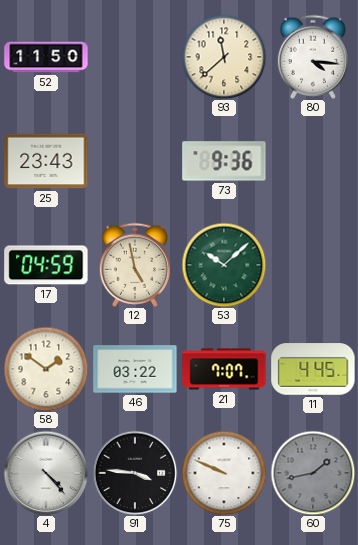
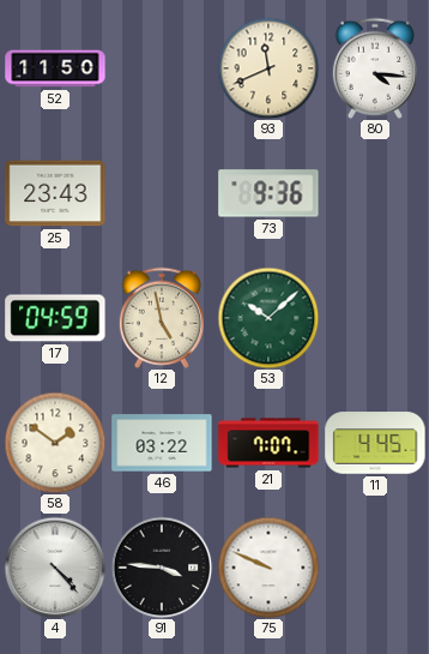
93: 11:38 -> 11:41
60: 1:43 -> none
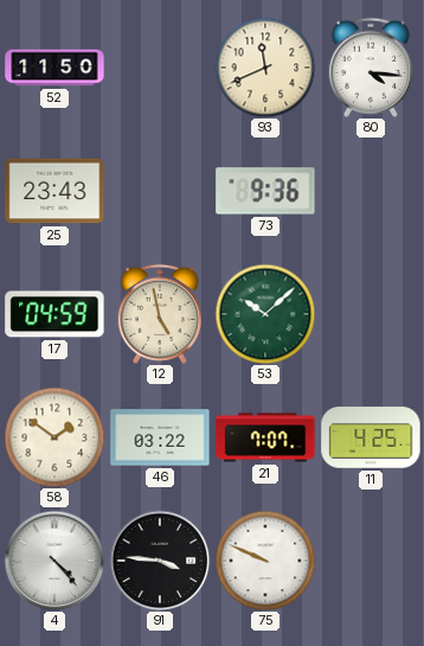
11: 4:45 -> 4:25
